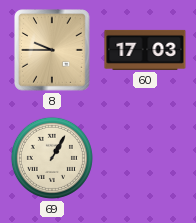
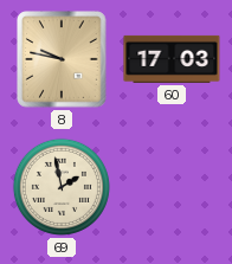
8: 9:45 -> 9:47
69: 1:05 -> 1:58
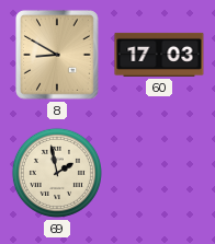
8: 9:47 -> 8:50
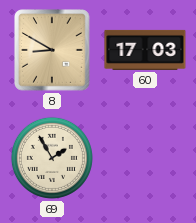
69: 1:58 -> 1:55
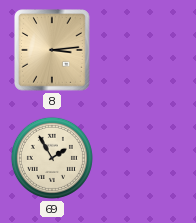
8: 8:50 -> 3:14
60: 17:03 -> none
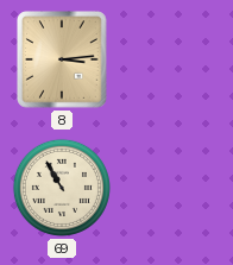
69: 1:55 -> 10:55
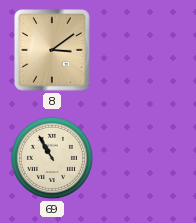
8: 3:14 -> 3:09
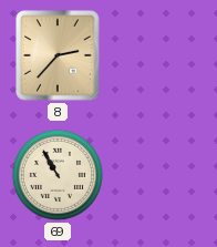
8: 3:09 -> 2:37
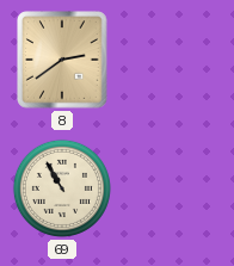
8: 2:37 -> 2:39
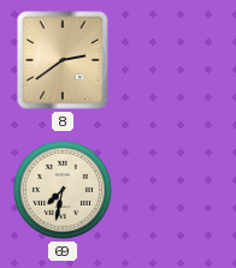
69: 10:55 -> 7:32
